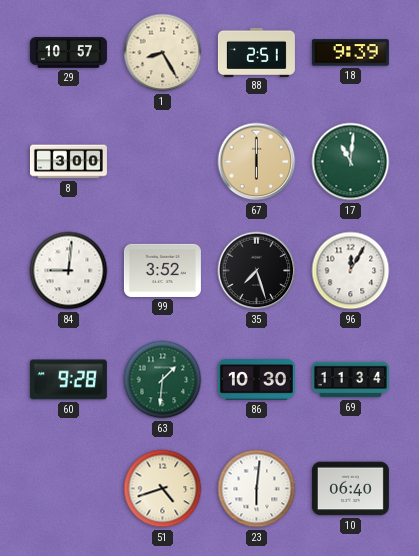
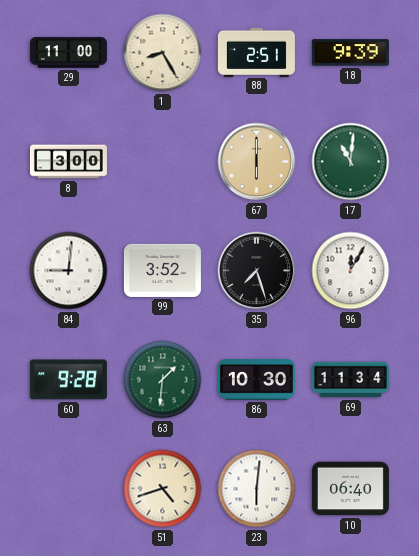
29: 10:57 -> 11:00
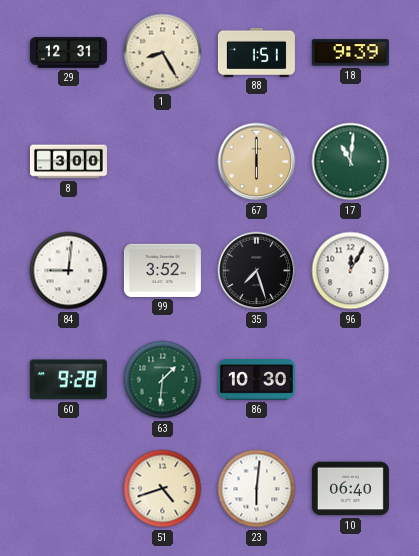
29: 11:00 -> 12:31
88: 2:51 -> 1:51
69: 11:34 -> none
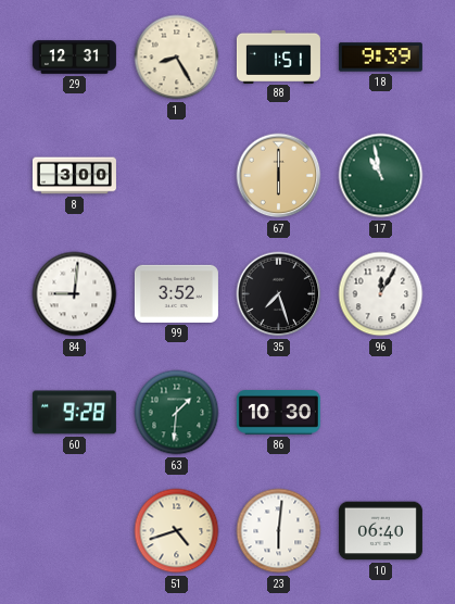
17: 11:01 -> 10:58
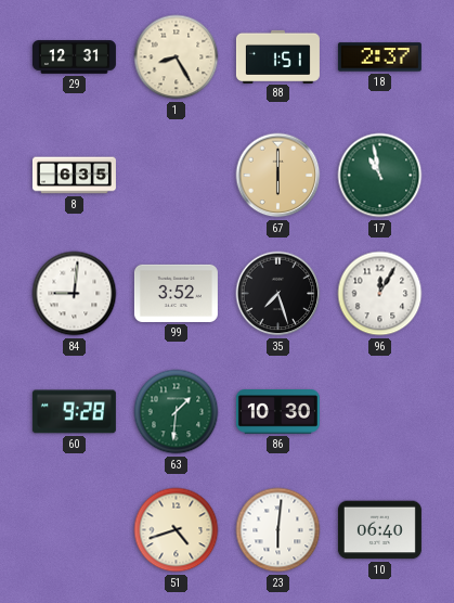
18: 9:39 -> 2:37
8: 3:00 -> 6:35
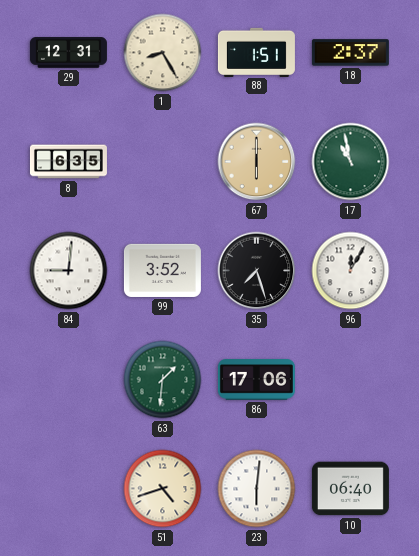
60: 9:28 -> none
86: 10:30 -> 17:06
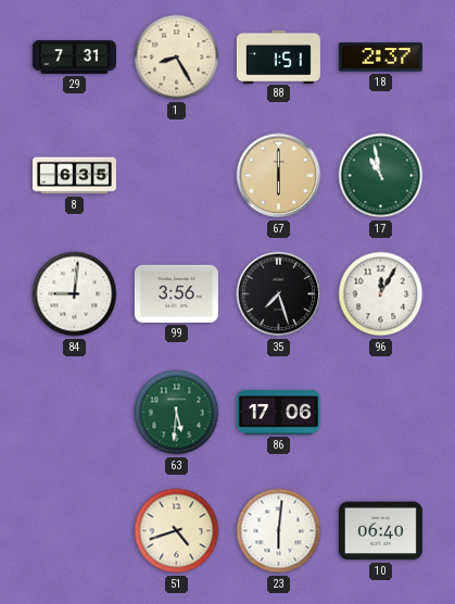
29: 12:31 -> 7:31
99: 3:52 -> 3:56
63: 1:31 -> 5:31
